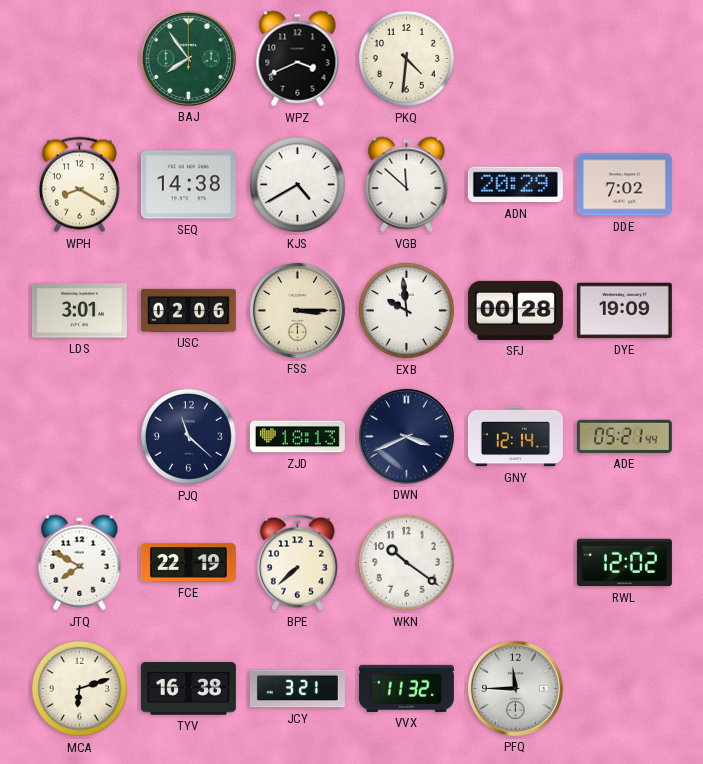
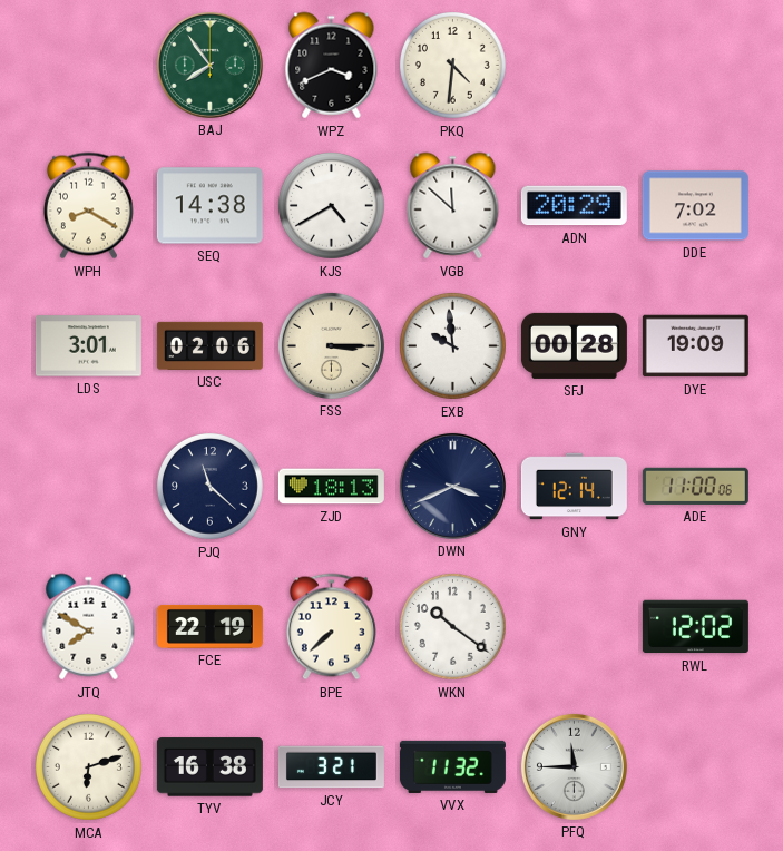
ADE: 05:21 -> 11:00
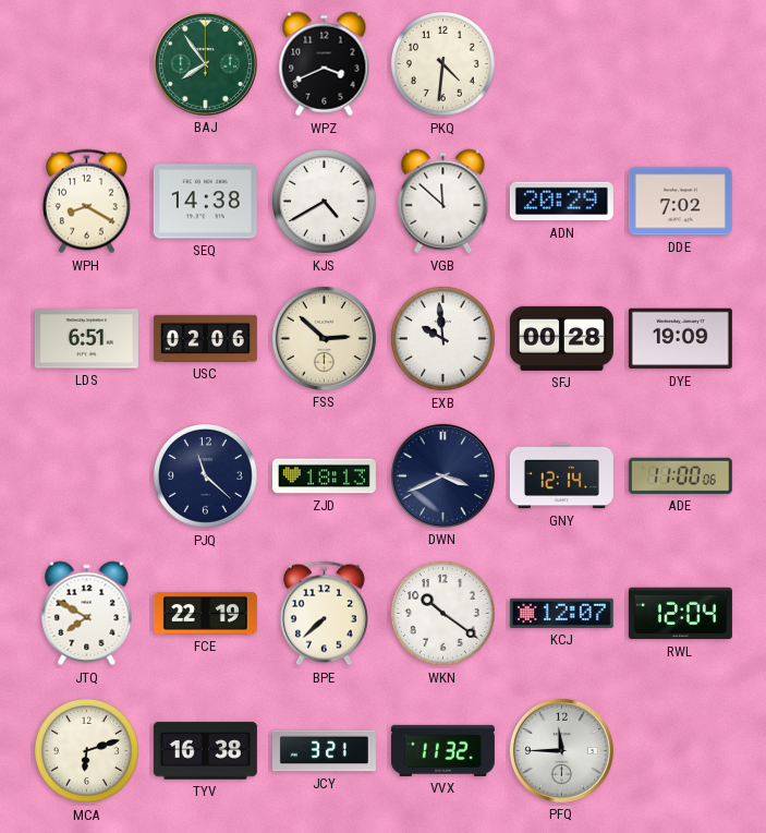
LDS: 3:01 -> 6:51
FSS: 3:15 -> 2:52
KCJ: none -> 12:07
RWL: 12:02 -> 12:04
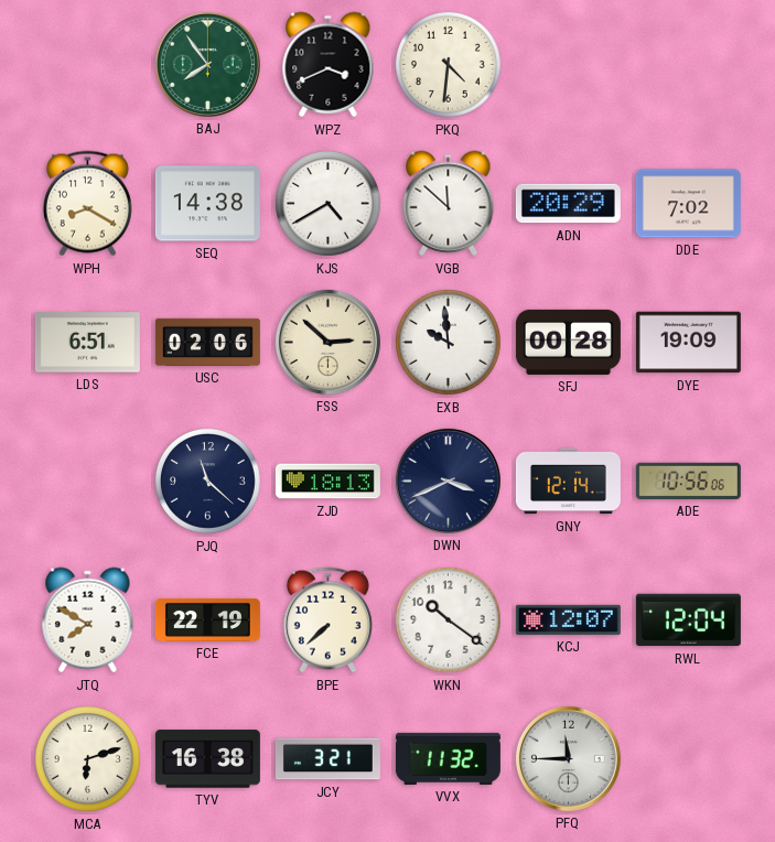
ADE: 11:00 -> 10:56
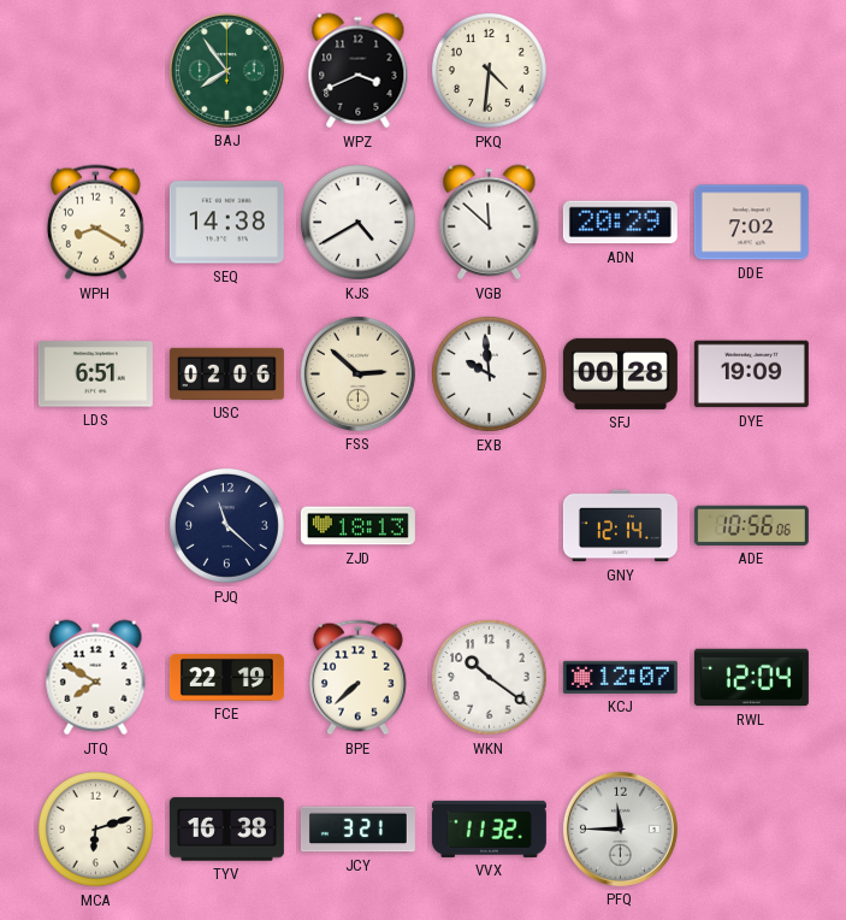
DWN: 3:41 -> none
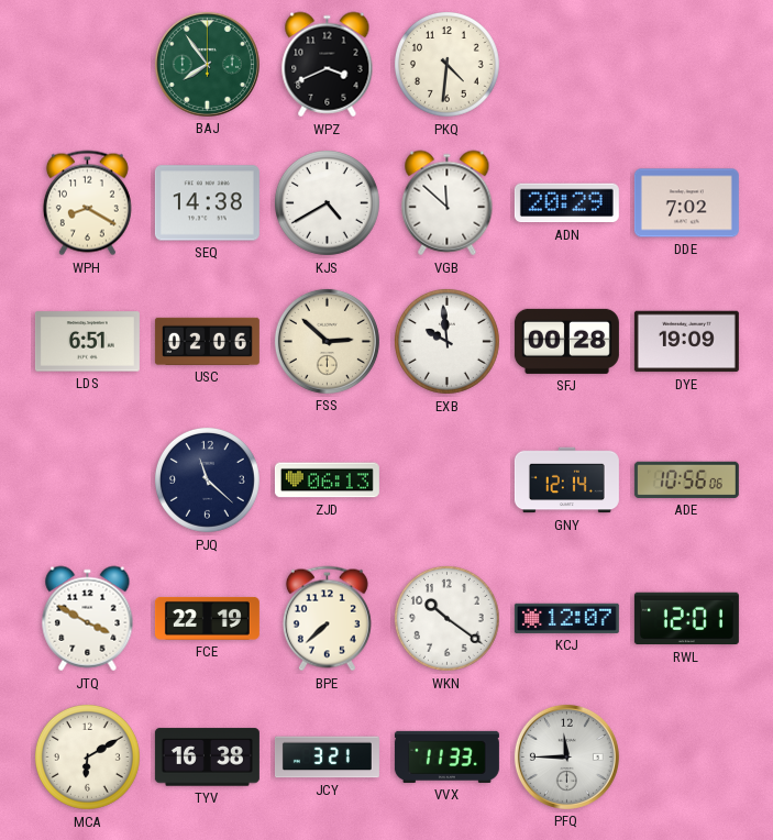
ZJD: 18:13 -> 06:13
JTQ: 7:50 -> 3:50
RWL: 12:04 -> 12:01
MCA: 6:12 -> 6:10
VVX: 11:32 -> 11:33
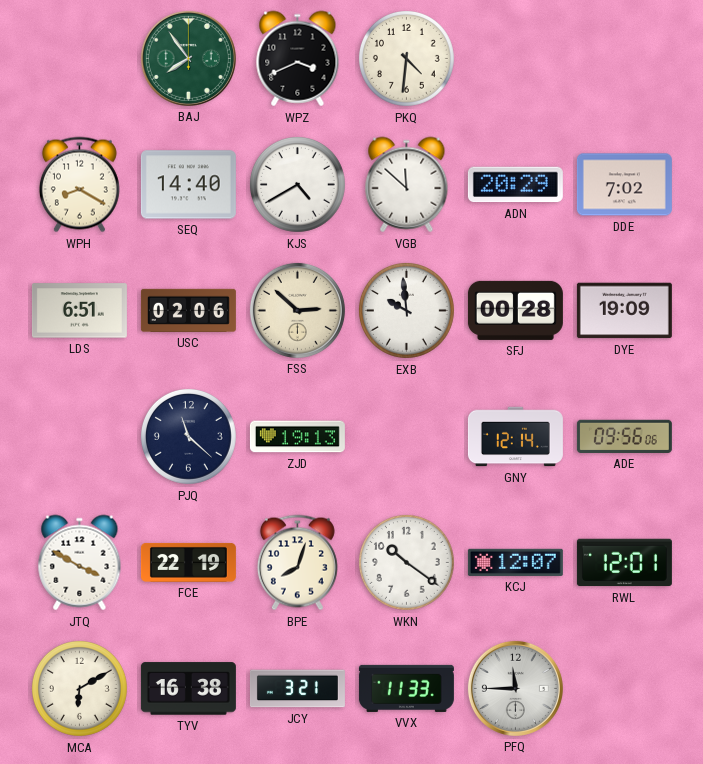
SEQ: 14:38 -> 14:40
ZJD: 06:13 -> 19:13
ADE: 10:56 -> 09:56
BPE: 7:38 -> 8:03
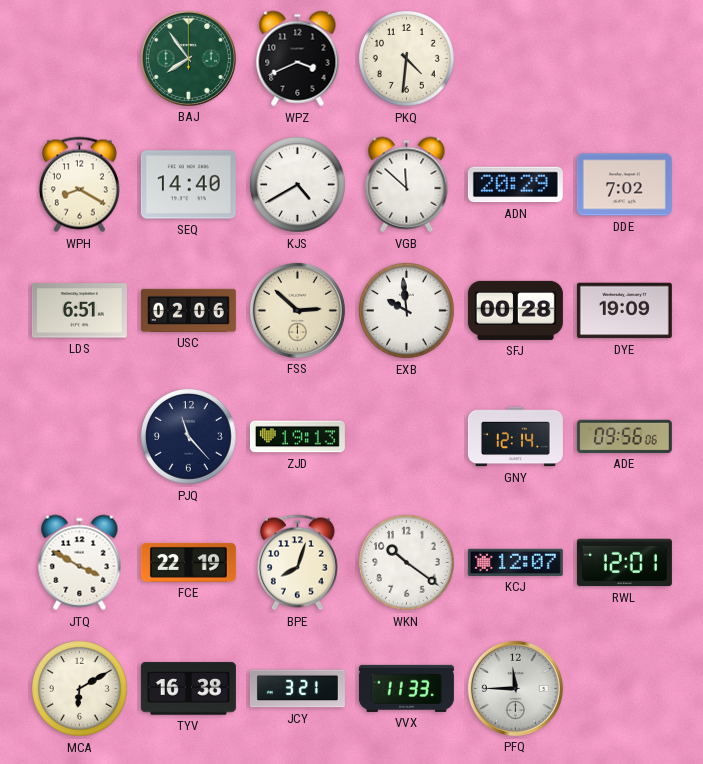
PJQ: 11:22 -> 11:23
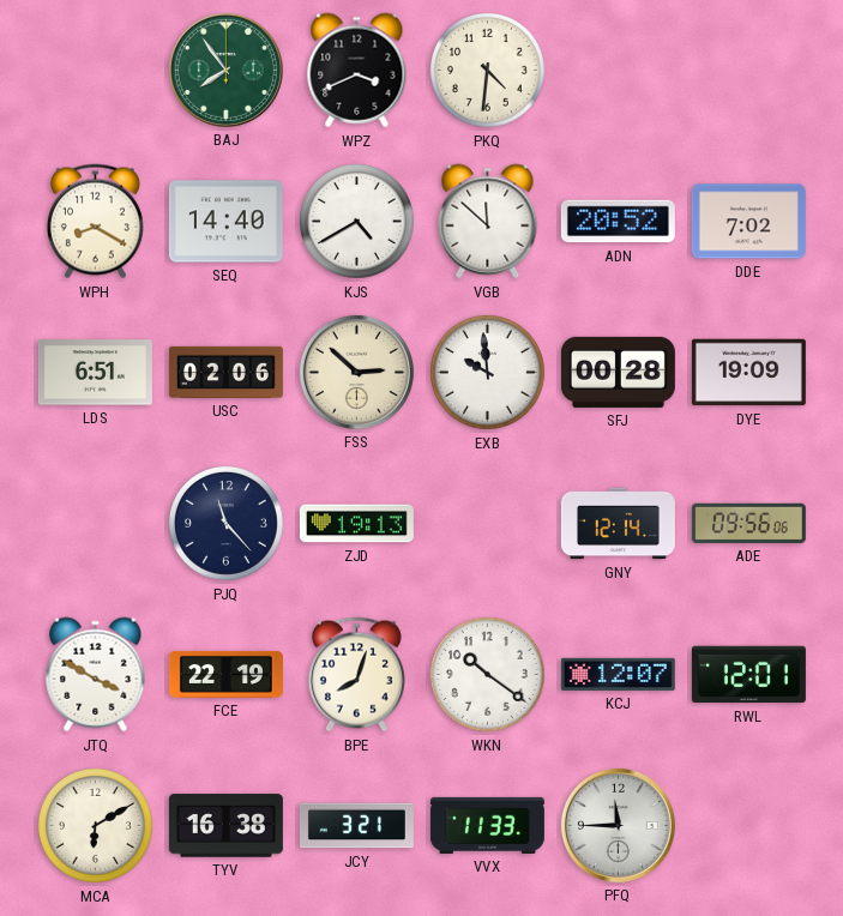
ADN: 20:29 -> 20:52
